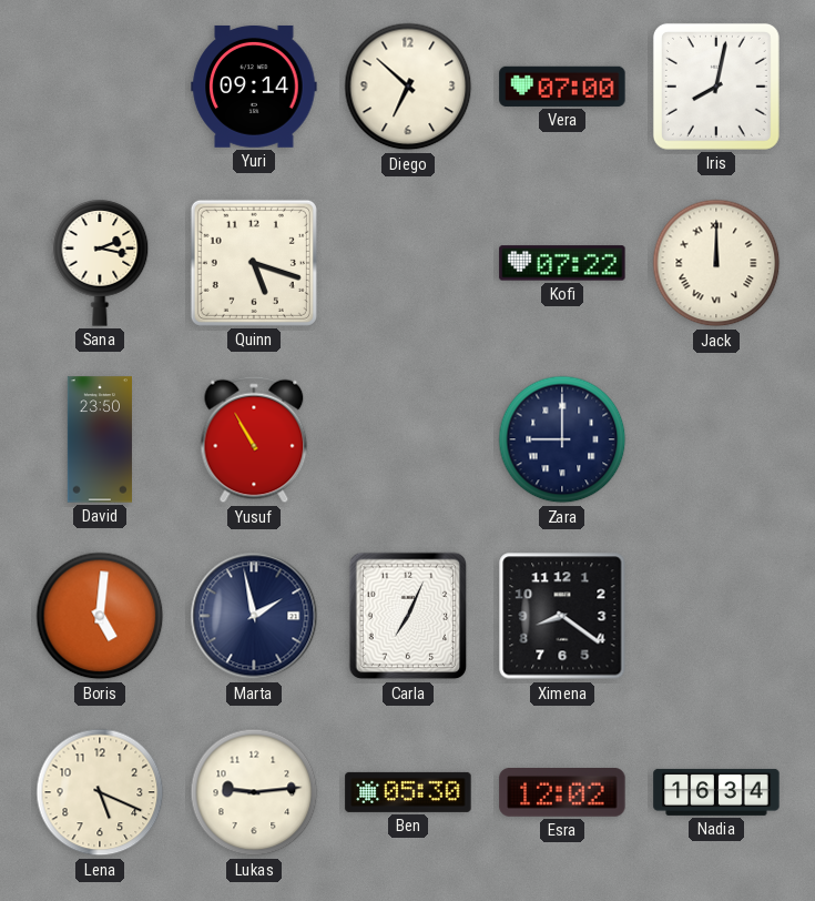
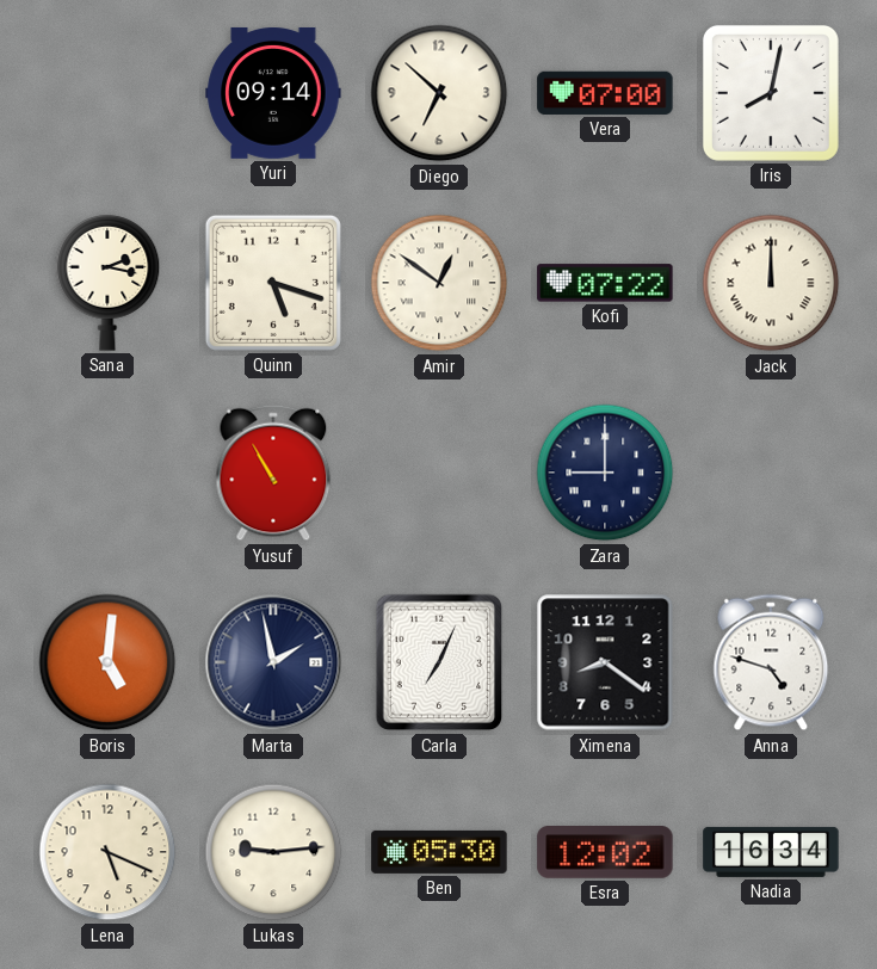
Amir: none -> 12:51
David: 23:50 -> none
Anna: none -> 4:48
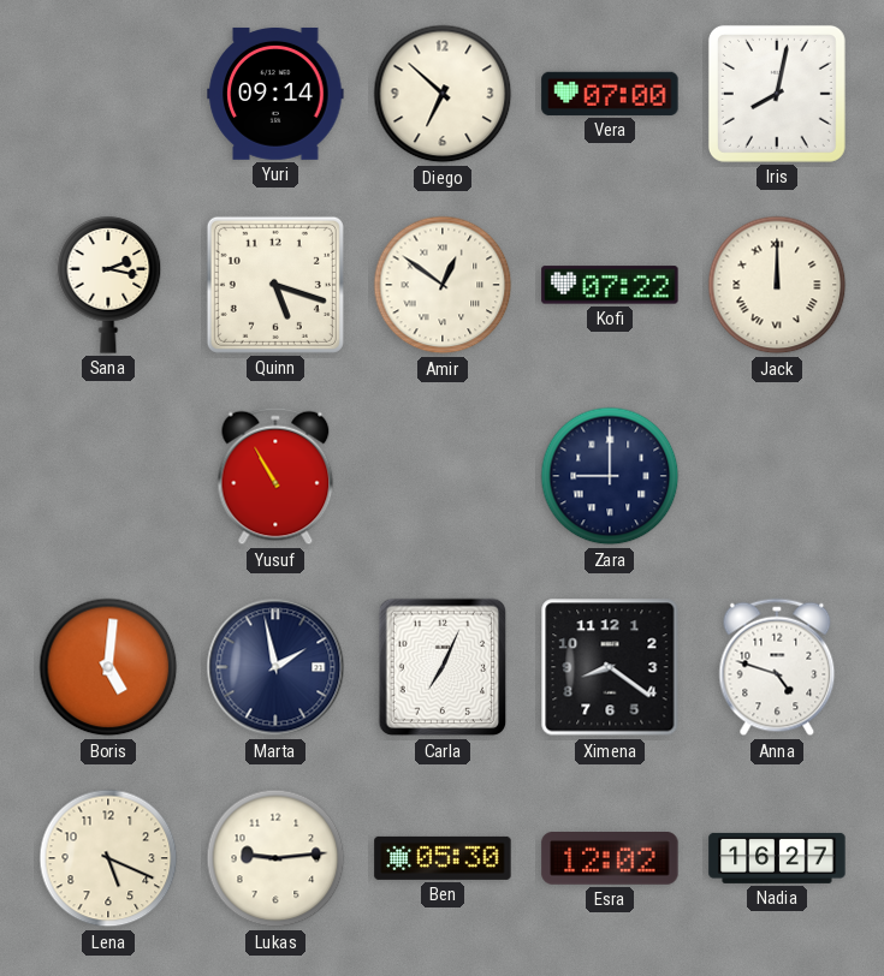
Nadia: 16:34 -> 16:27
